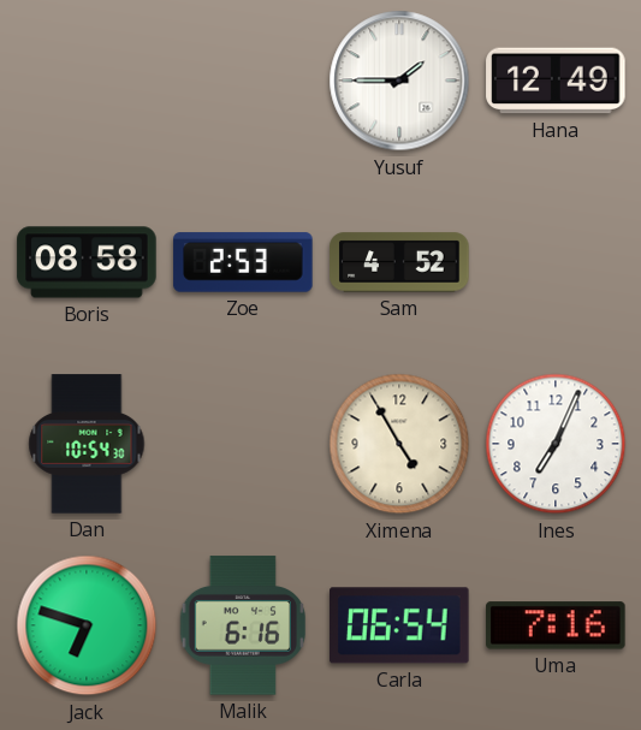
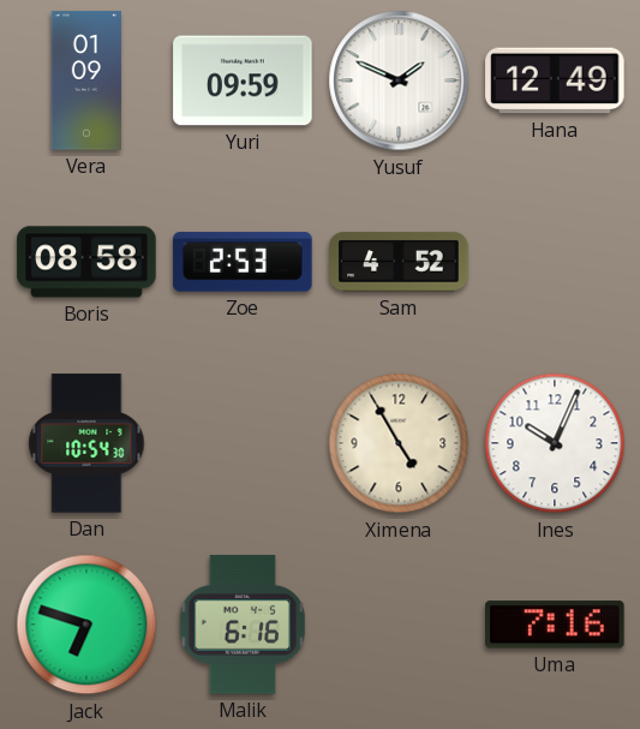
Vera: none -> 01:09
Yuri: none -> 09:59
Yusuf: 1:45 -> 1:49
Ines: 7:04 -> 10:04
Carla: 06:54 -> none
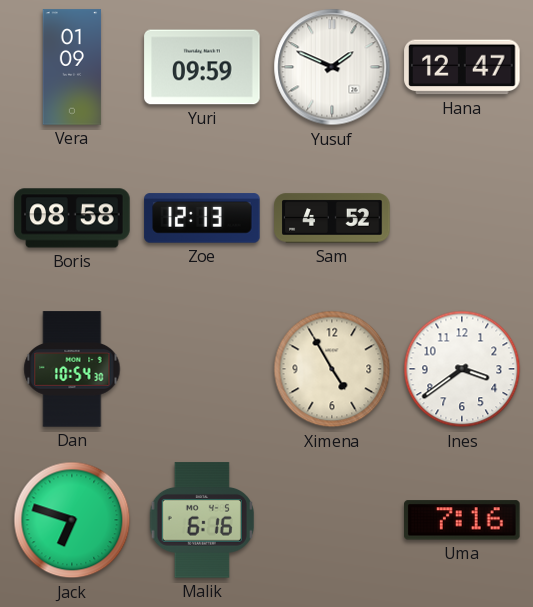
Hana: 12:49 -> 12:47
Zoe: 2:53 -> 12:13
Ines: 10:04 -> 3:39
